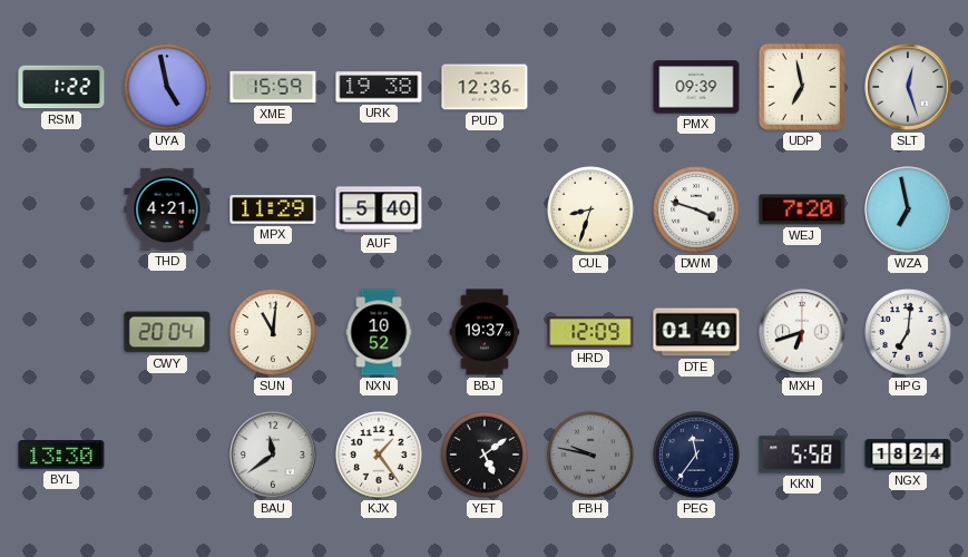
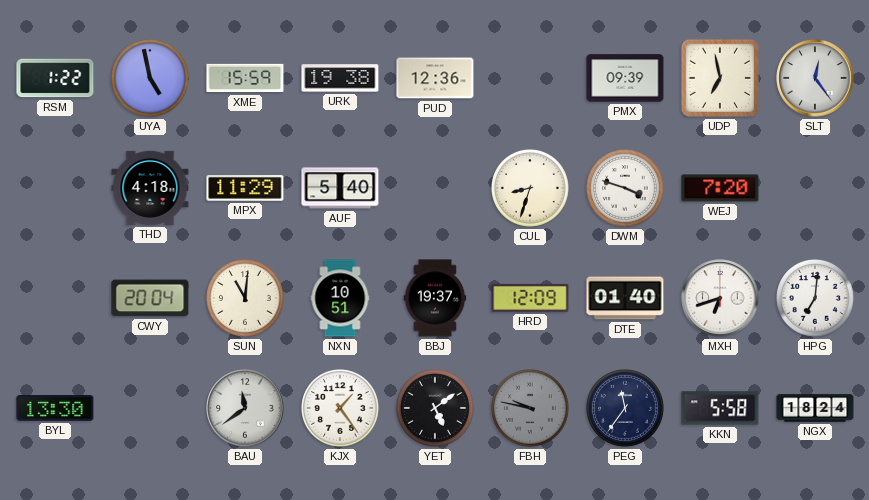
SLT: 12:27 -> 12:24
THD: 4:21 -> 4:18
WZA: 6:58 -> none
NXN: 10:52 -> 10:51
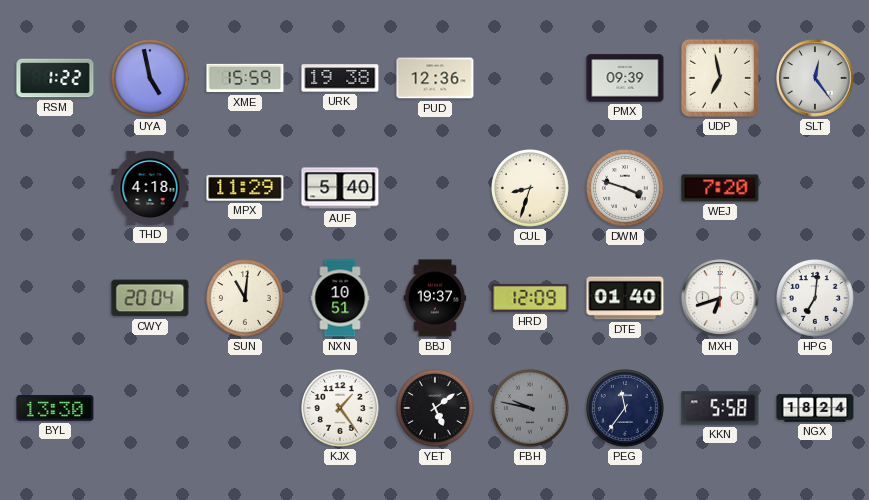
BAU: 11:39 -> none
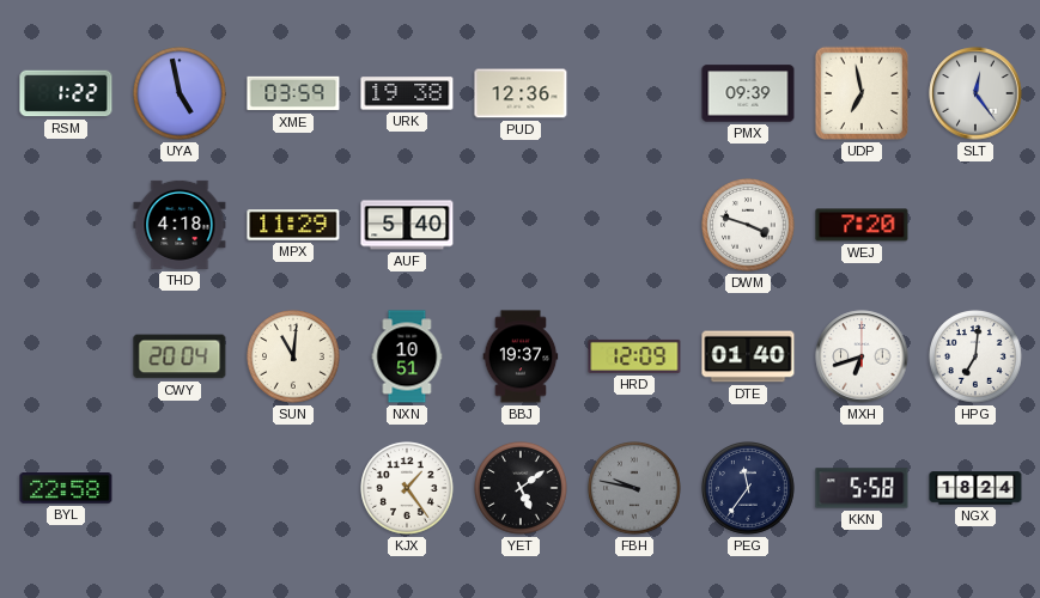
XME: 15:59 -> 03:59
CUL: 8:33 -> none
BYL: 13:30 -> 22:58
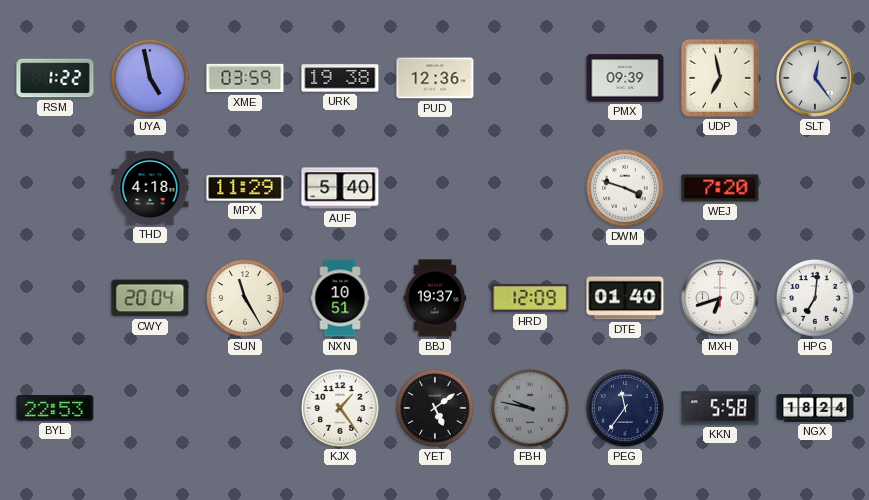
SUN: 11:01 -> 11:25
BYL: 22:58 -> 22:53
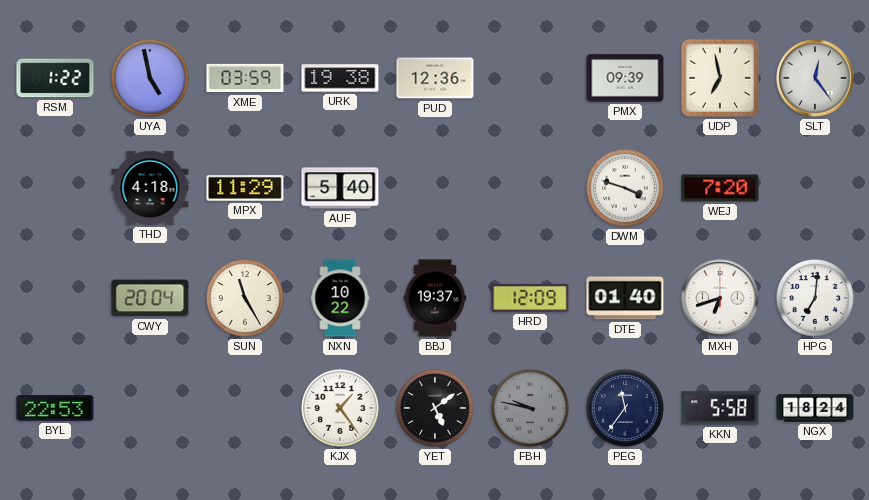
NXN: 10:51 -> 10:22
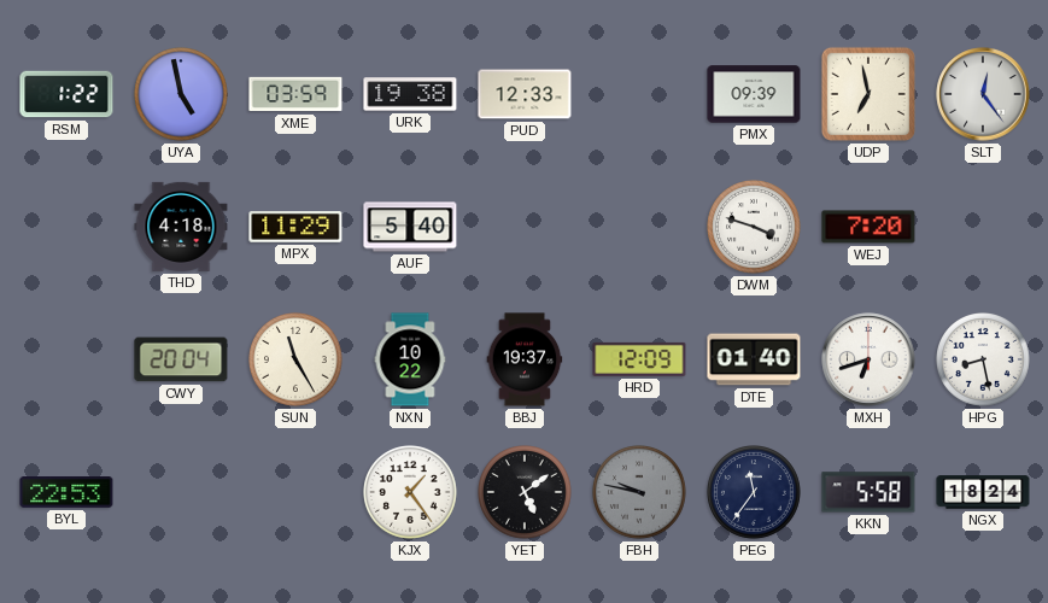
PUD: 12:36 -> 12:33
HPG: 7:01 -> 8:28
